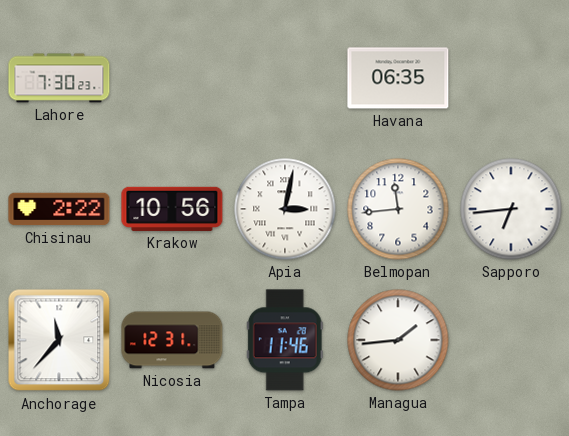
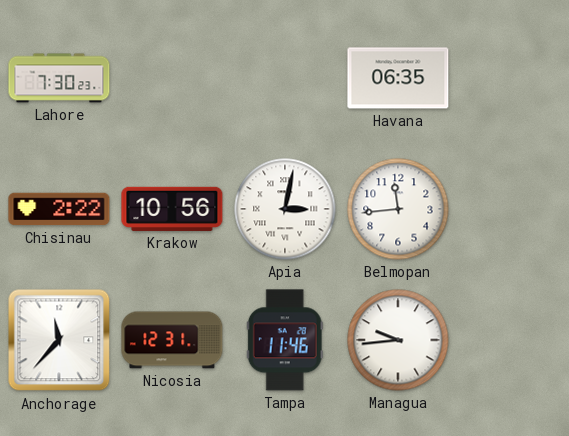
Sapporo: 6:44 -> none
Managua: 1:44 -> 9:44
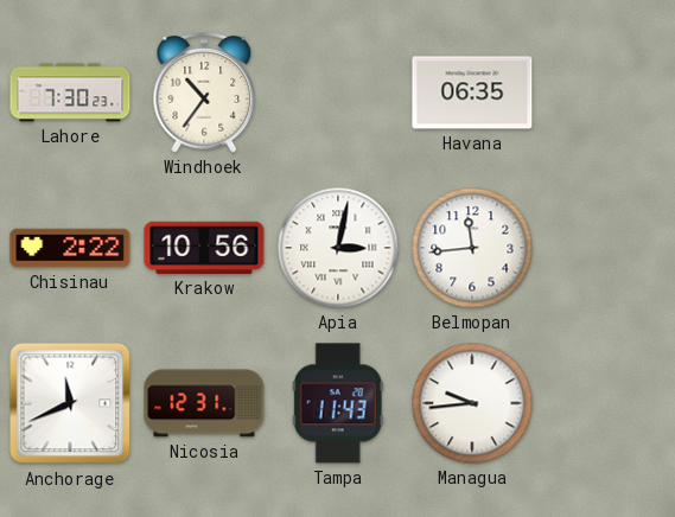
Windhoek: none -> 10:36
Anchorage: 11:37 -> 11:41
Tampa: 11:46 -> 11:43
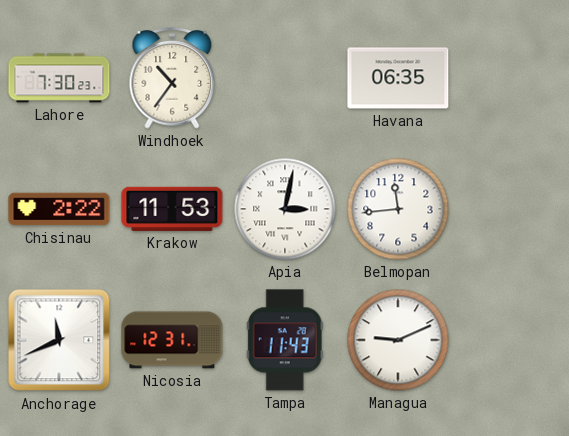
Krakow: 10:56 -> 11:53
Managua: 9:44 -> 9:11
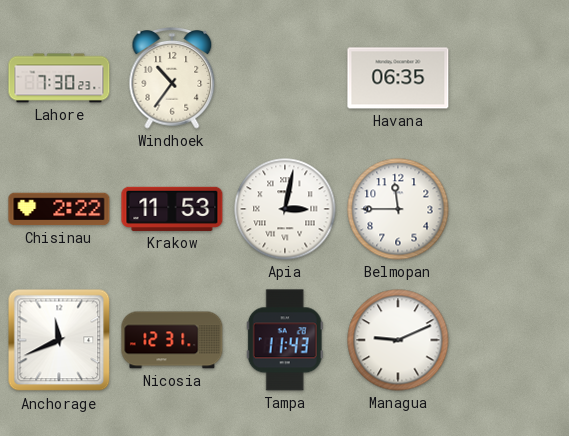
Belmopan: 11:44 -> 11:45
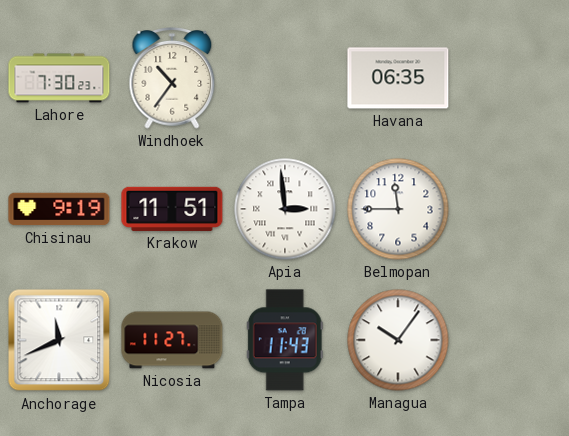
Chisinau: 2:22 -> 9:19
Krakow: 11:53 -> 11:51
Apia: 3:02 -> 2:59
Nicosia: 12:31 -> 11:27
Managua: 9:11 -> 10:06
